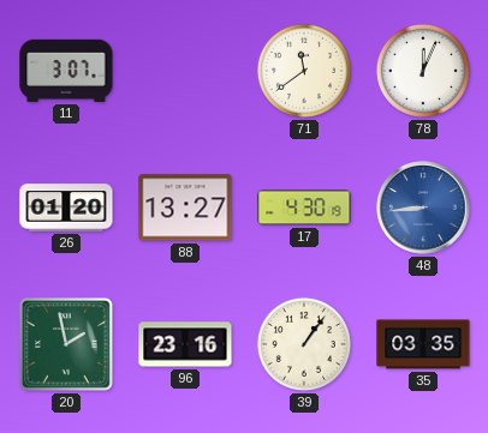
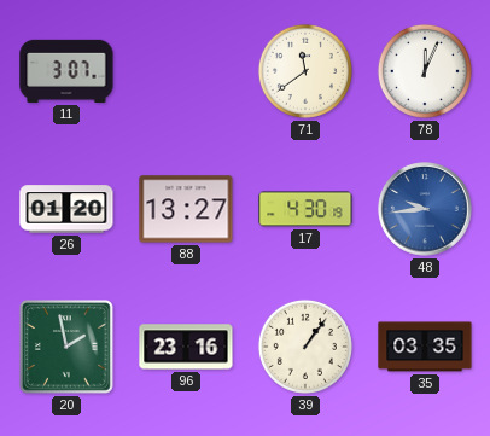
48: 8:44 -> 9:44
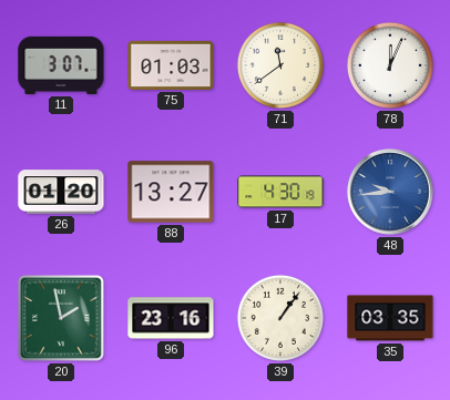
75: none -> 01:03
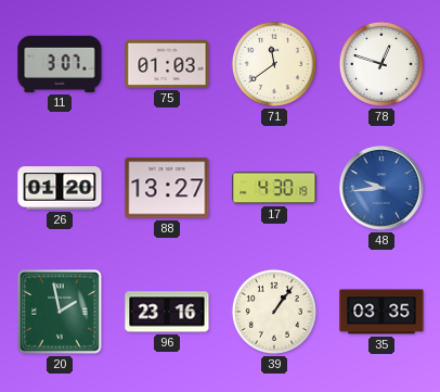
78: 12:04 -> 12:48
